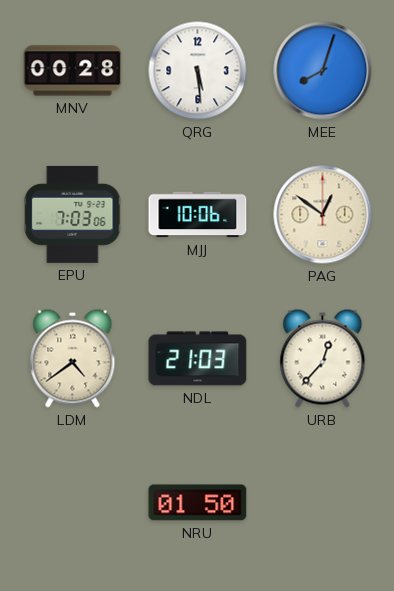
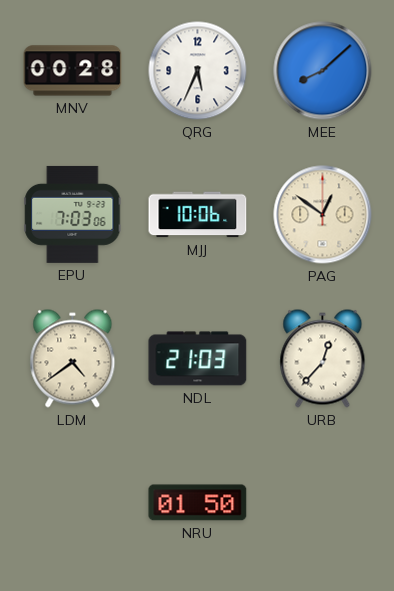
QRG: 5:29 -> 5:34
MEE: 8:03 -> 8:08
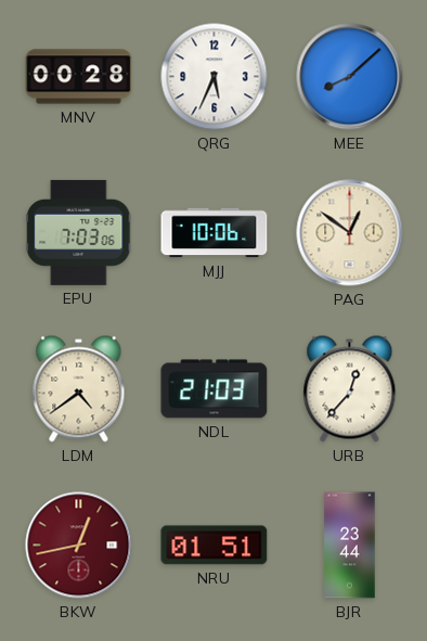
BKW: none -> 12:43
NRU: 01:50 -> 01:51
BJR: none -> 23:44
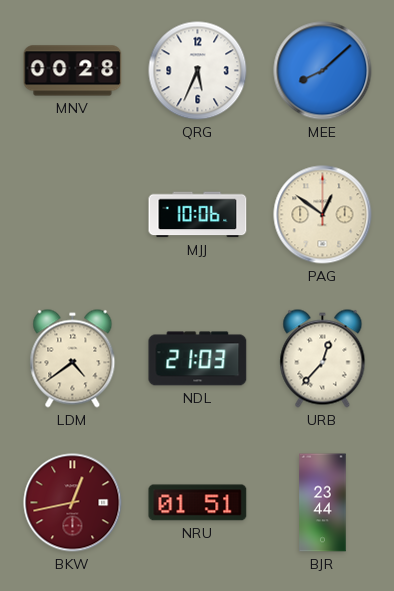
EPU: 7:03 -> none
